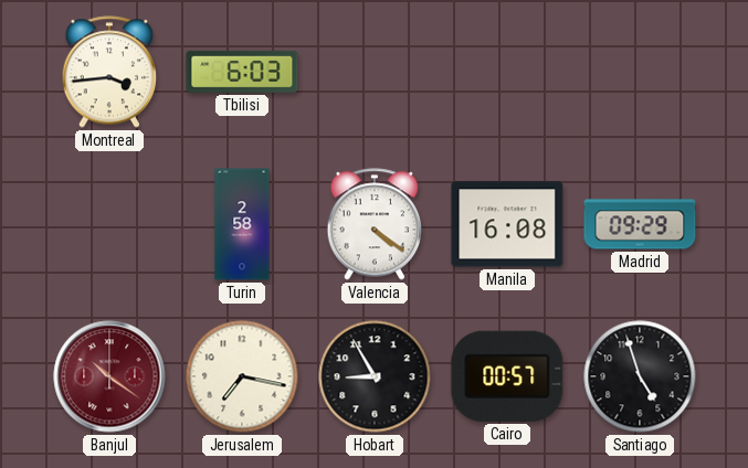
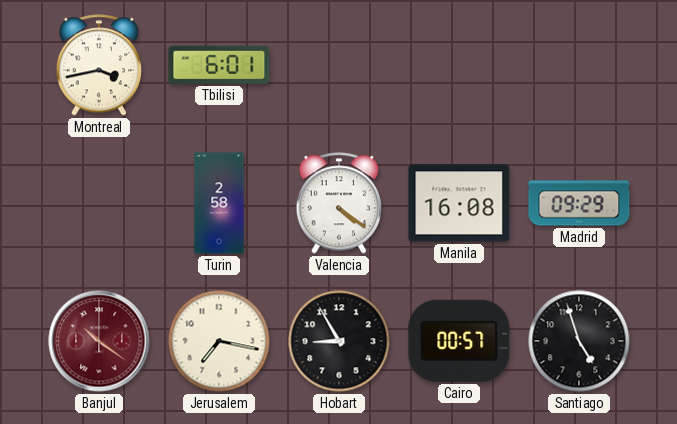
Montreal: 3:44 -> 3:43
Tbilisi: 6:03 -> 6:01
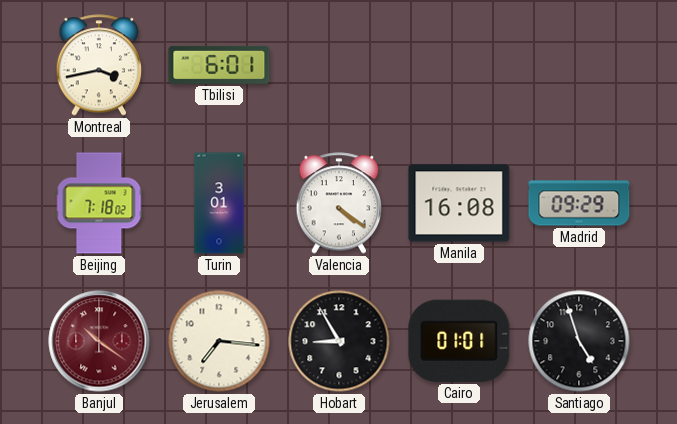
Beijing: none -> 7:18
Turin: 2:58 -> 3:01
Jerusalem: 7:17 -> 7:16
Cairo: 00:57 -> 01:01
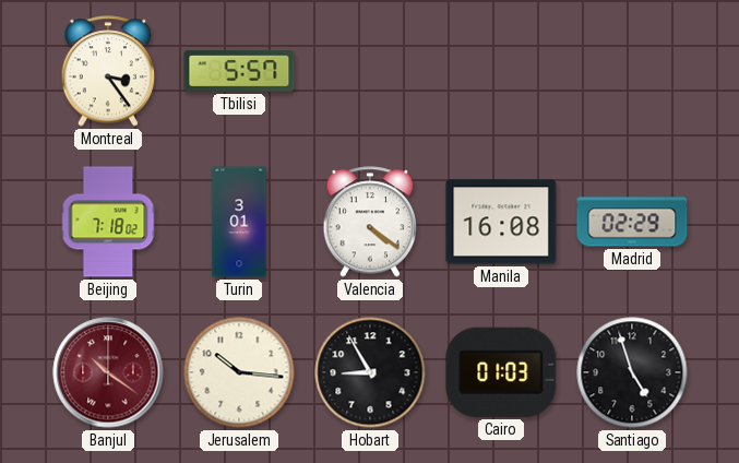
Montreal: 3:43 -> 3:24
Tbilisi: 6:01 -> 5:57
Madrid: 09:29 -> 02:29
Jerusalem: 7:16 -> 10:16
Cairo: 01:01 -> 01:03
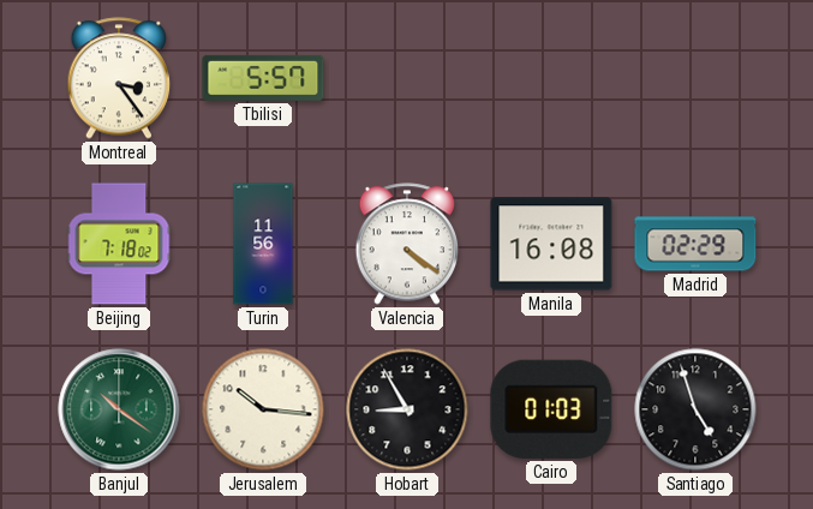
Turin: 3:01 -> 11:56
Banjul dial: burgundy -> green
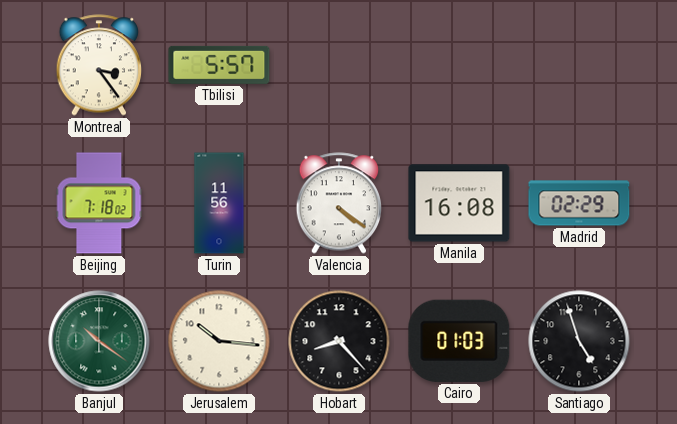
Hobart: 8:55 -> 8:23
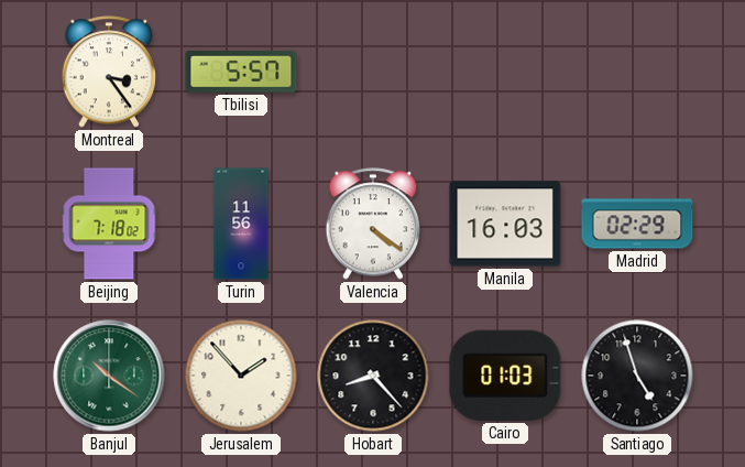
Manila: 16:08 -> 16:03
Jerusalem: 10:16 -> 1:53
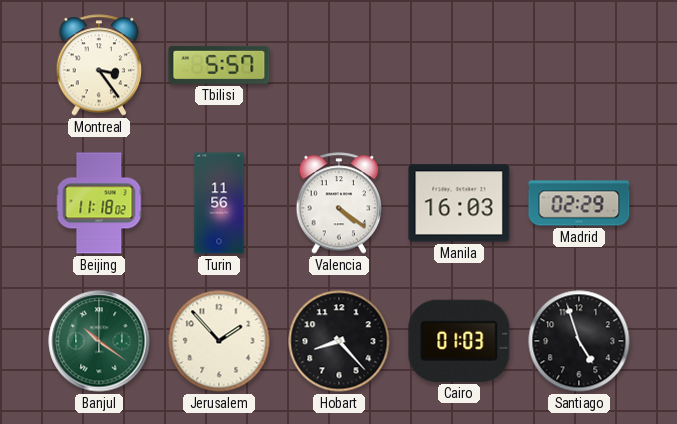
Beijing: 7:18 -> 11:18
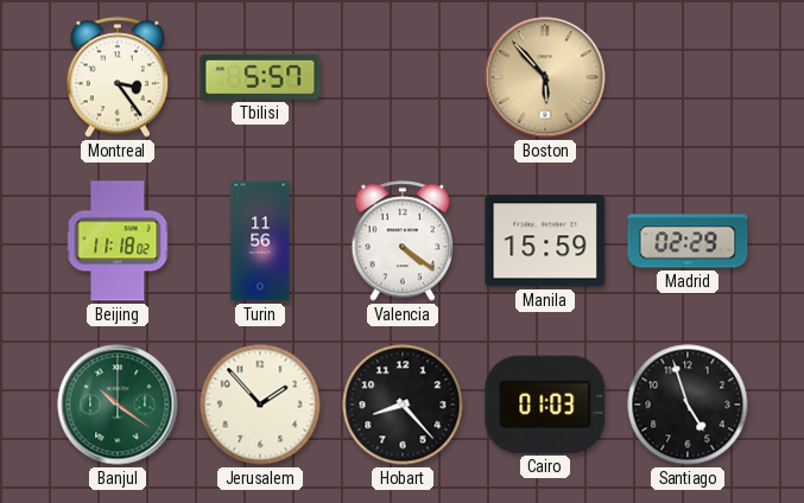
Boston: none -> 5:53
Manila: 16:03 -> 15:59
